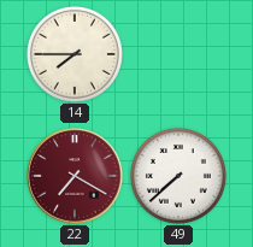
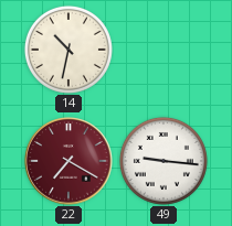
14: 7:45 -> 10:32
49: 7:38 -> 9:16
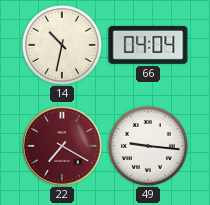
66: none -> 04:04
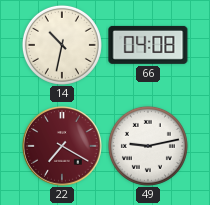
66: 04:04 -> 04:08
49: 9:16 -> 9:13
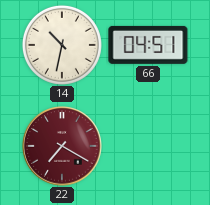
66: 04:08 -> 04:51
49: 9:13 -> none
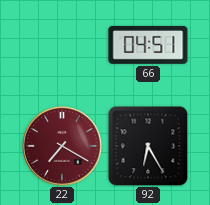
14: 10:32 -> none
92: none -> 6:25
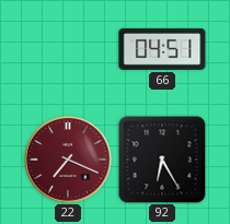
22: 7:20 -> 7:19
